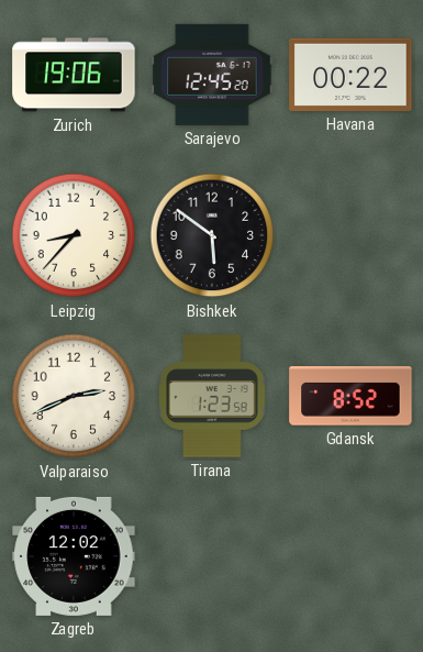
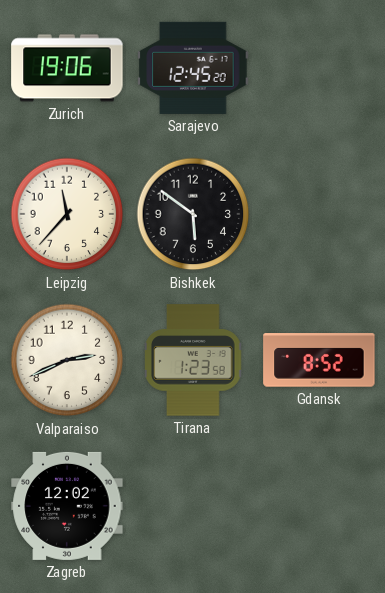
Havana: 00:22 -> none
Leipzig: 8:37 -> 11:37
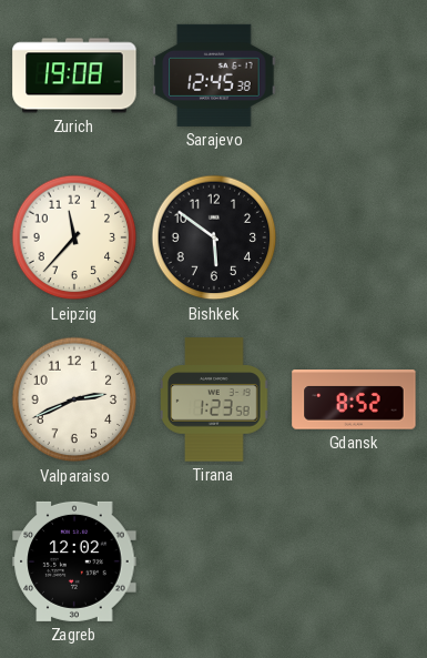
Zurich: 19:06 -> 19:08
Sarajevo: 12:45:20 -> 12:45:38
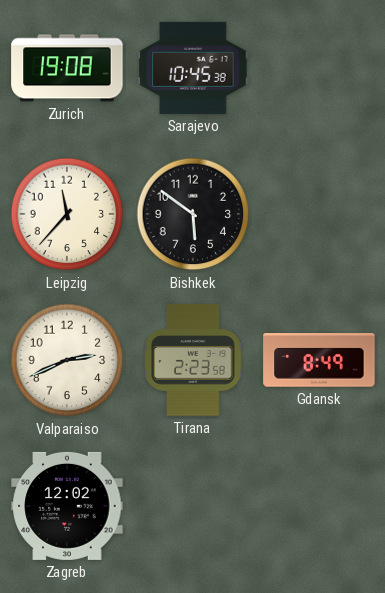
Sarajevo: 12:45 -> 10:45
Tirana: 1:23 -> 2:23
Gdansk: 8:52 -> 8:49
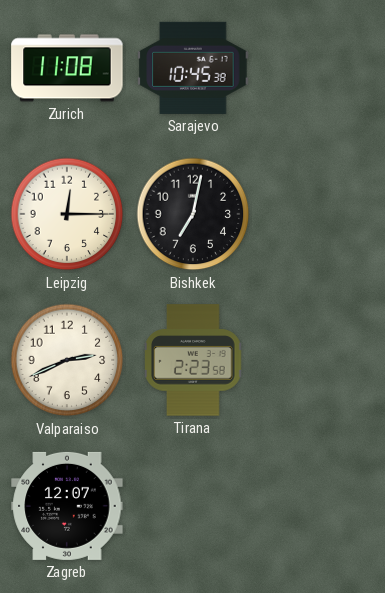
Zurich: 19:08 -> 11:08
Leipzig: 11:37 -> 12:15
Bishkek: 5:51 -> 7:02
Gdansk: 8:49 -> none
Zagreb: 12:02 -> 12:07
